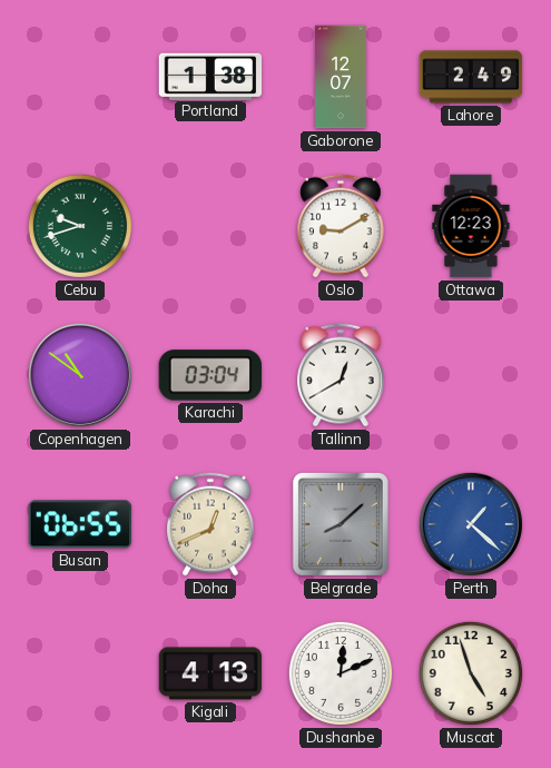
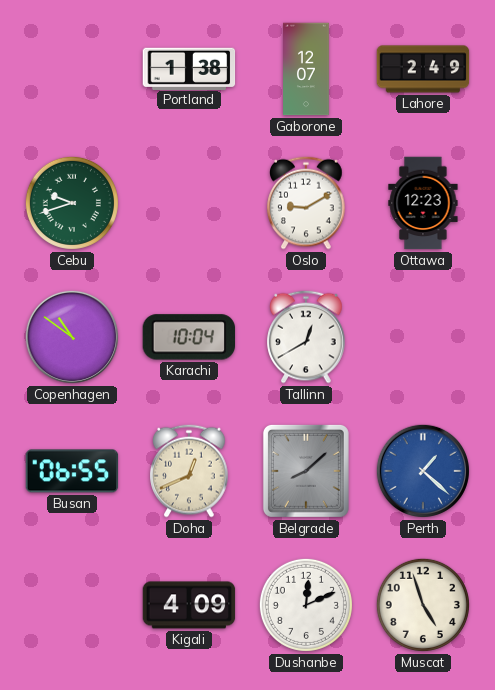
Karachi: 03:04 -> 10:04
Kigali: 4:13 -> 4:09
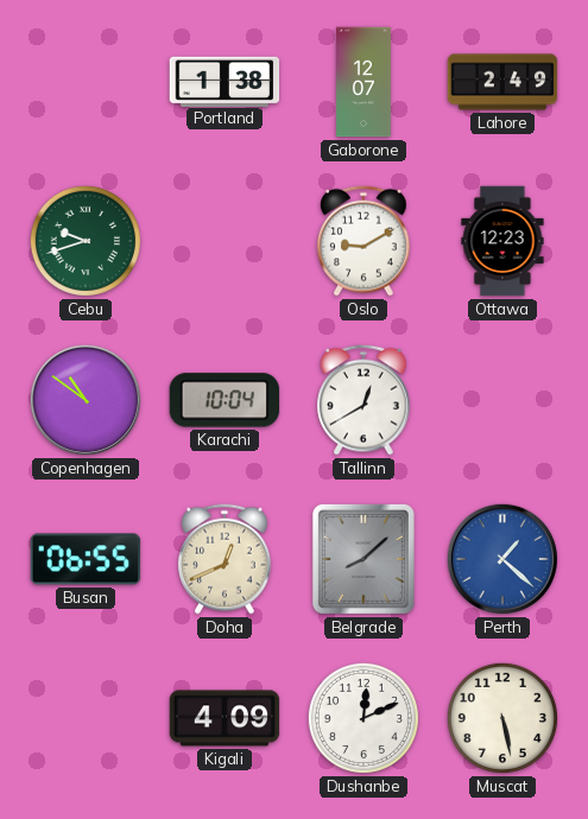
Muscat: 4:57 -> 5:28
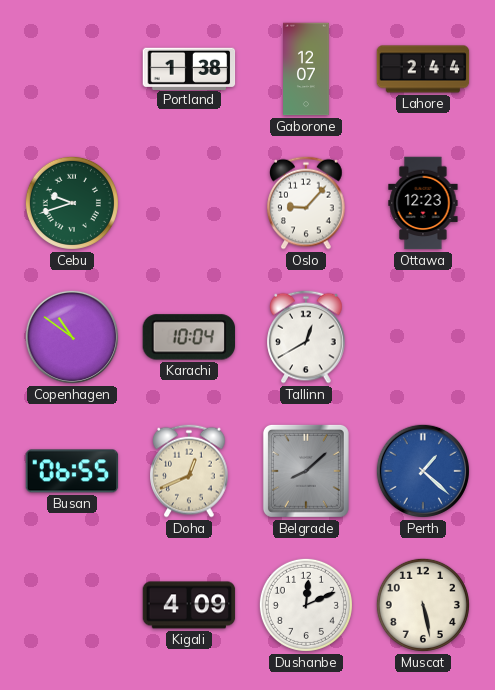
Lahore: 2:49 -> 2:44
Oslo: 9:10 -> 9:07
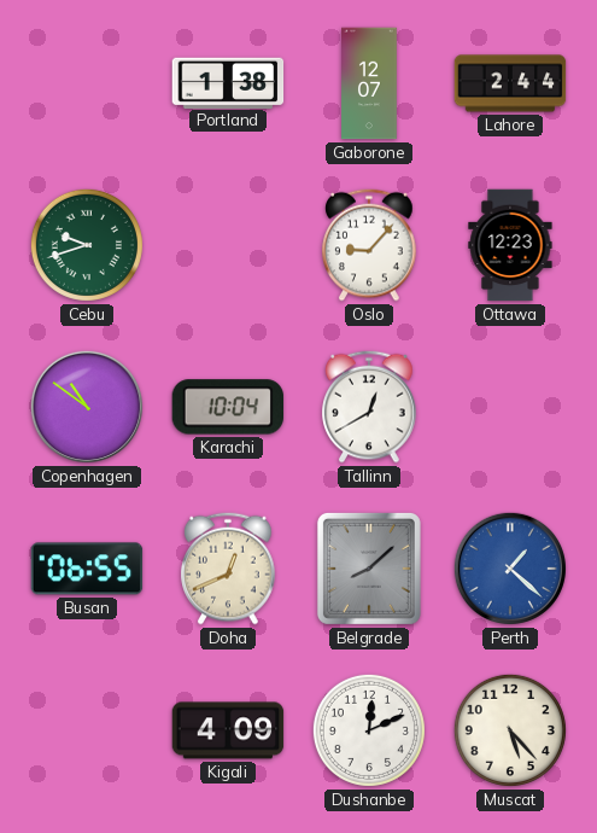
Muscat: 5:28 -> 5:23
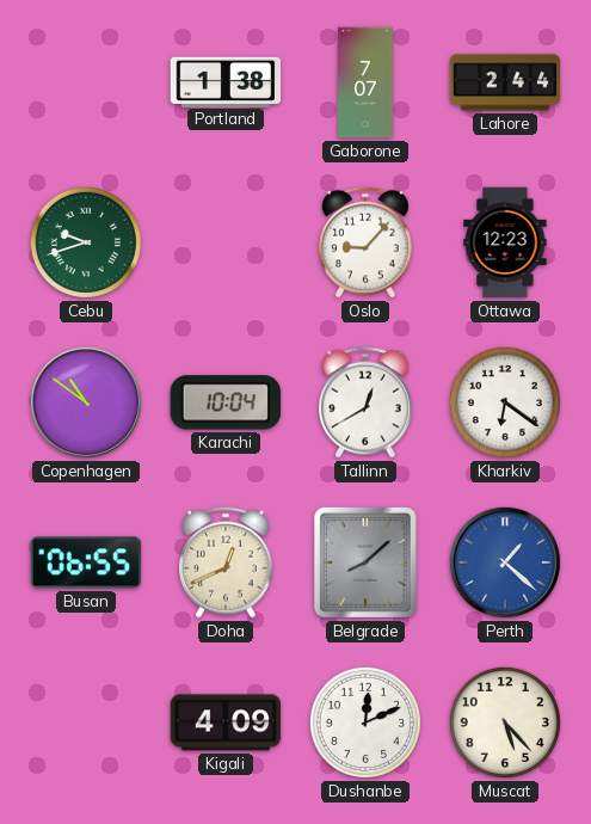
Gaborone: 12:07 -> 7:07
Kharkiv: none -> 6:21
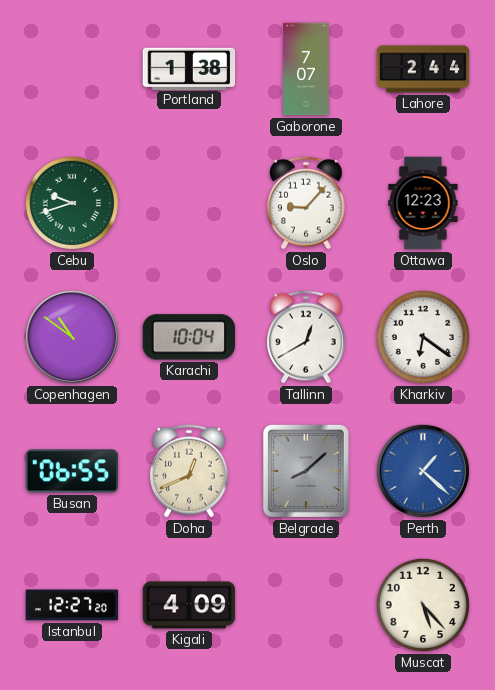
Istanbul: none -> 12:27
Dushanbe: 12:11 -> none
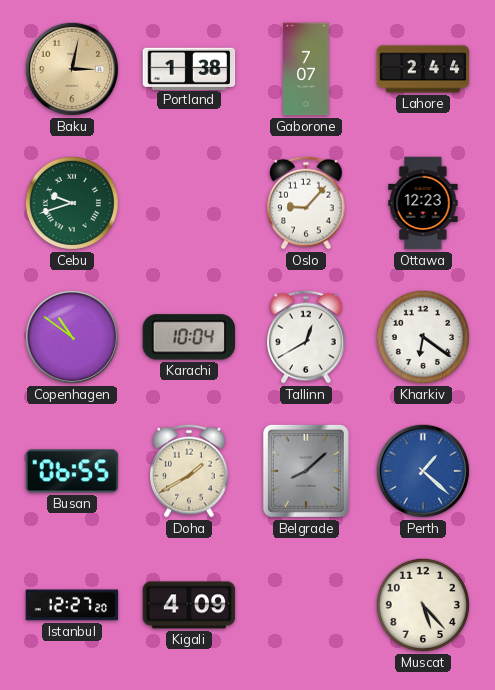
Baku: none -> 3:02
Doha: 12:41 -> 1:40
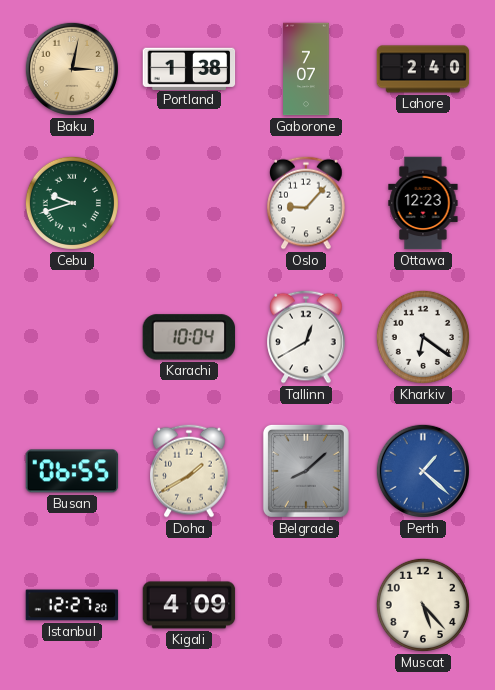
Lahore: 2:44 -> 2:40
Copenhagen: 10:51 -> none
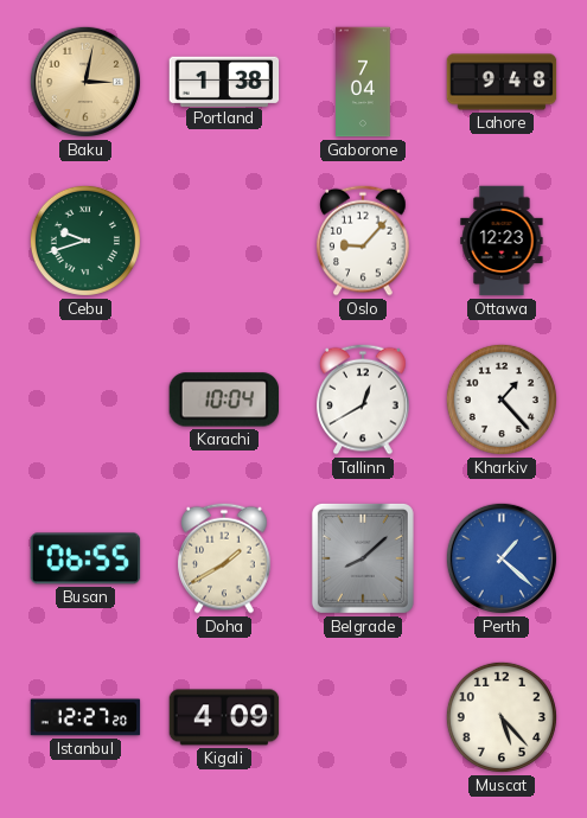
Gaborone: 7:07 -> 7:04
Lahore: 2:40 -> 9:48
Kharkiv: 6:21 -> 1:23
